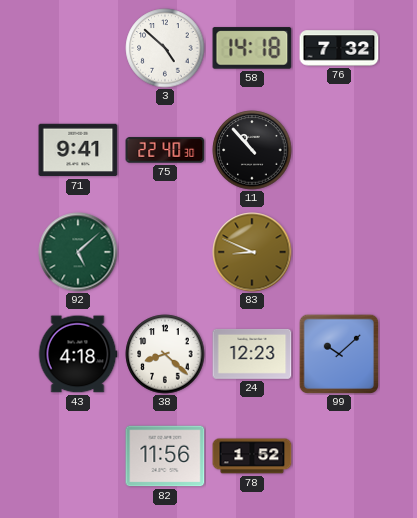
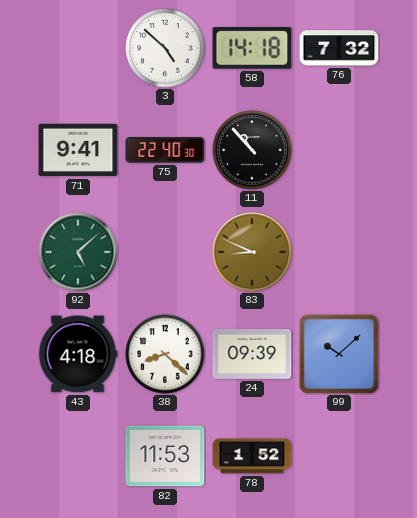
24: 12:23 -> 09:39
82: 11:56 -> 11:53
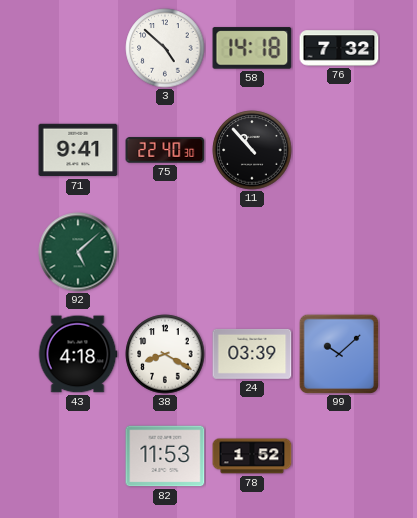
83: 8:49 -> none
38: 8:22 -> 8:20
24: 09:39 -> 03:39
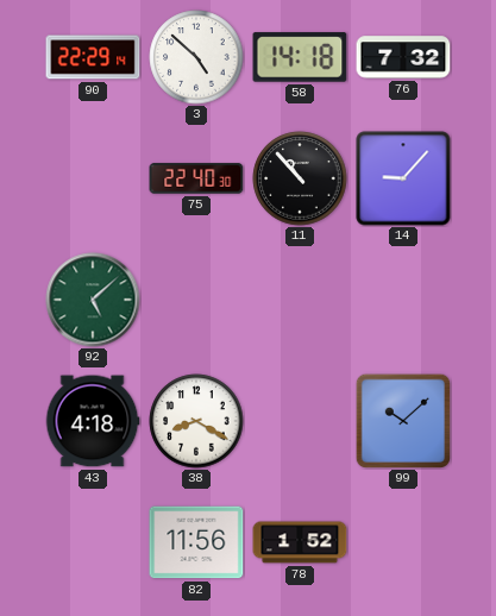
90: none -> 22:29
71: 9:41 -> none
14: none -> 9:07
24: 03:39 -> none
82: 11:53 -> 11:56
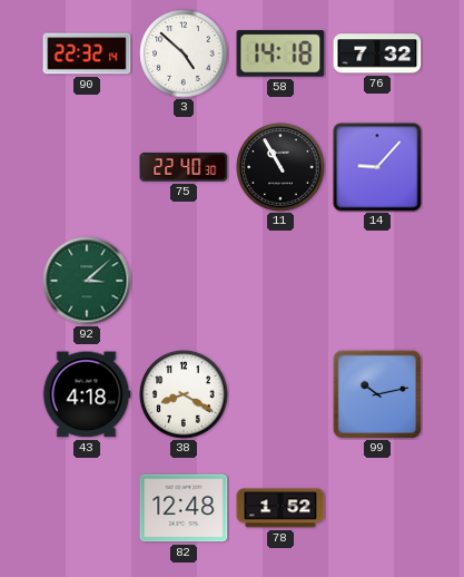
90: 22:29 -> 22:32
11: 10:53 -> 10:55
92: 5:08 -> 3:08
99: 10:08 -> 10:13
82: 11:56 -> 12:48
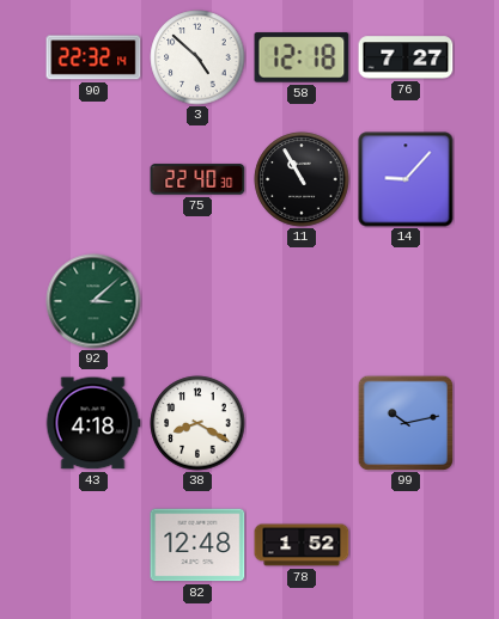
58: 14:18 -> 12:18
76: 7:32 -> 7:27
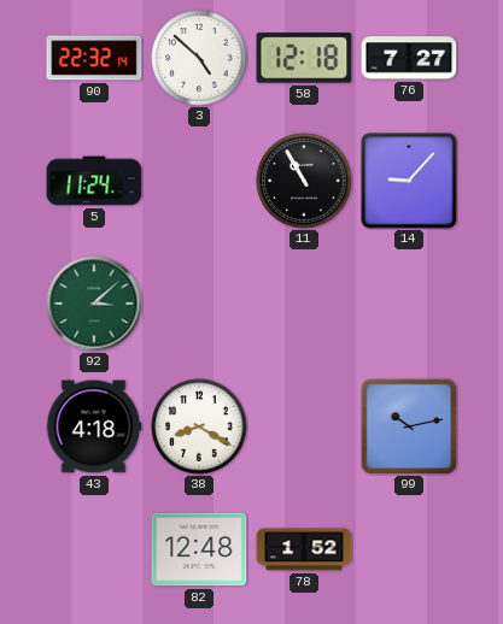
5: none -> 11:24
75: 22:40 -> none
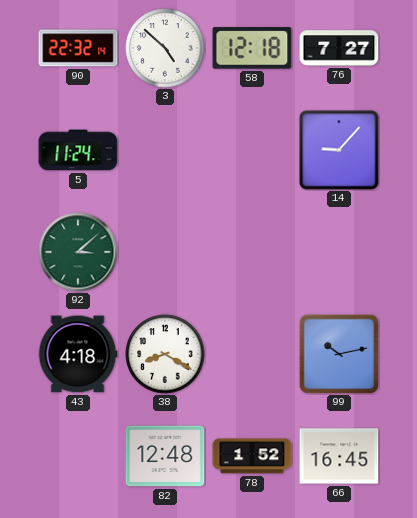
11: 10:55 -> none
66: none -> 16:45
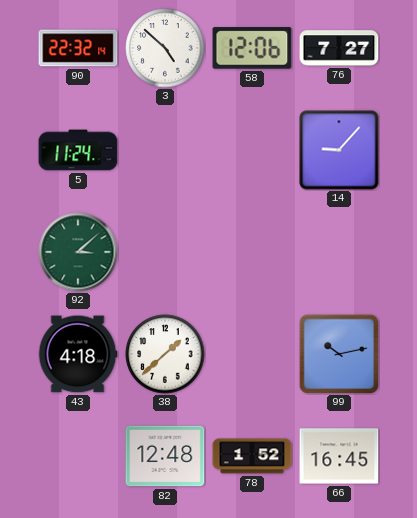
58: 12:18 -> 12:06
38: 8:20 -> 1:38
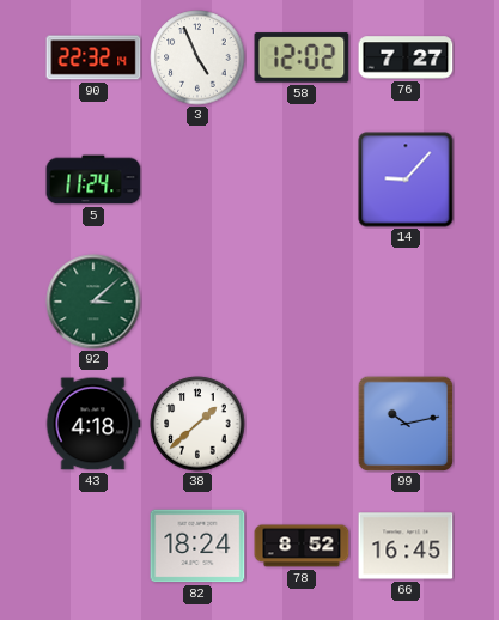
3: 4:52 -> 4:56
58: 12:06 -> 12:02
82: 12:48 -> 18:24
78: 1:52 -> 8:52
